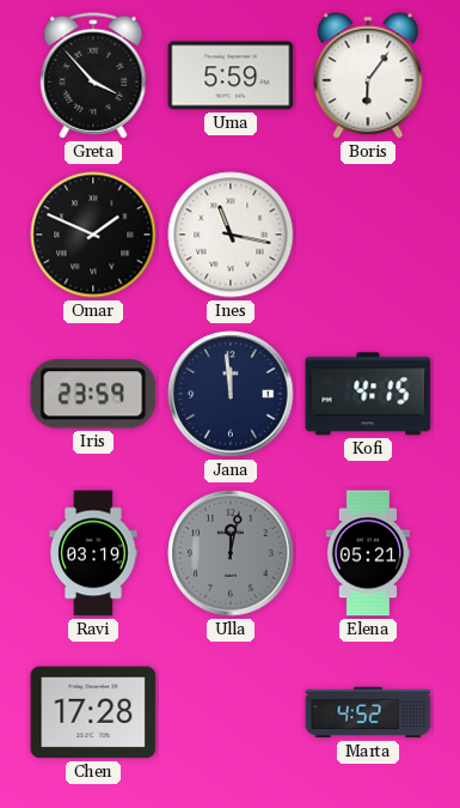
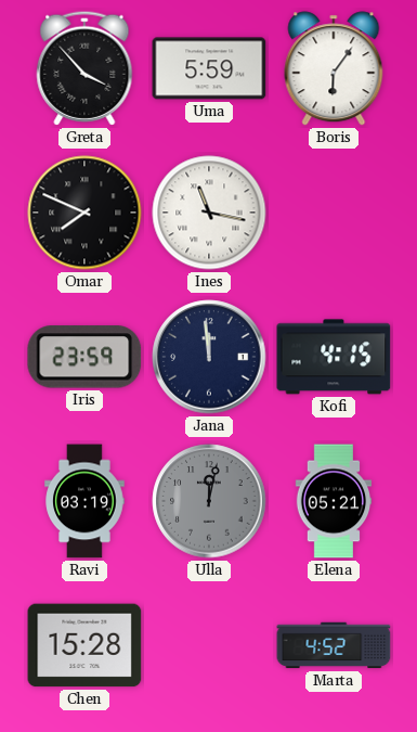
Omar: 1:49 -> 7:49
Chen: 17:28 -> 15:28
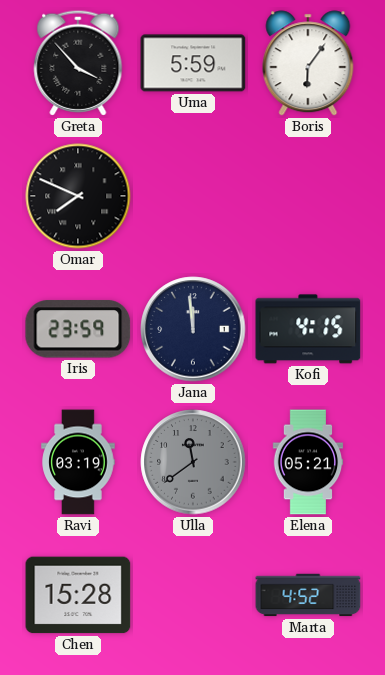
Ines: 11:17 -> none
Ulla: 12:02 -> 11:39
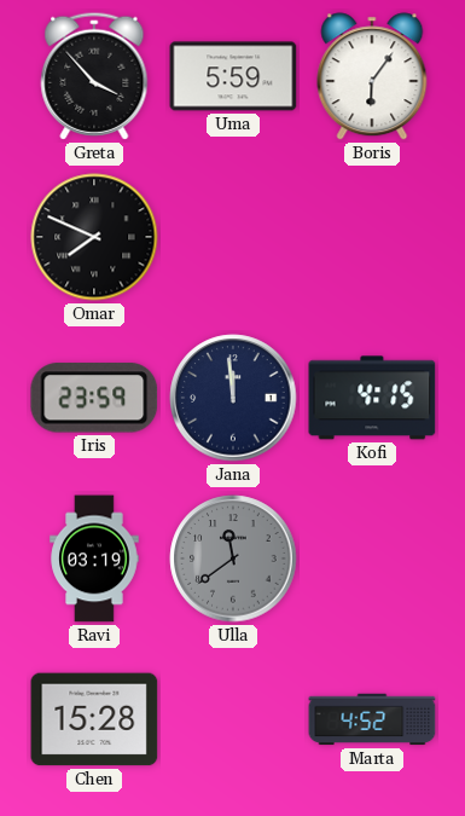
Elena: 05:21 -> none
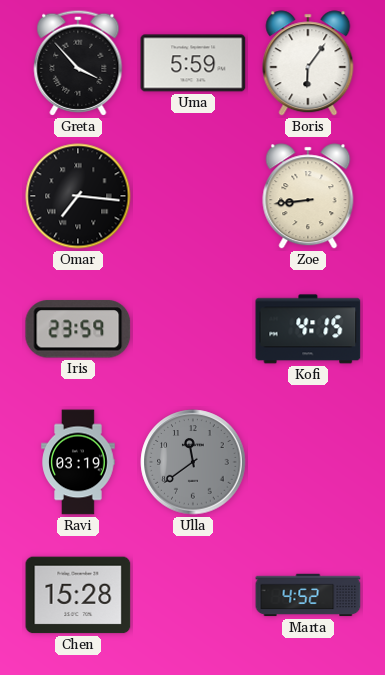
Omar: 7:49 -> 7:16
Zoe: none -> 8:44
Jana: 11:59 -> none
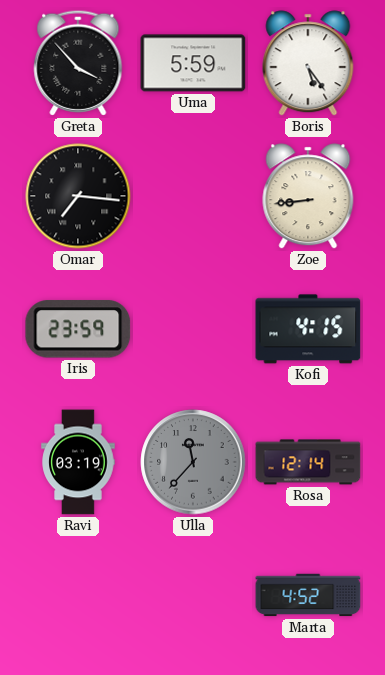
Boris: 6:06 -> 5:24
Ulla: 11:39 -> 11:37
Rosa: none -> 12:14
Chen: 15:28 -> none
